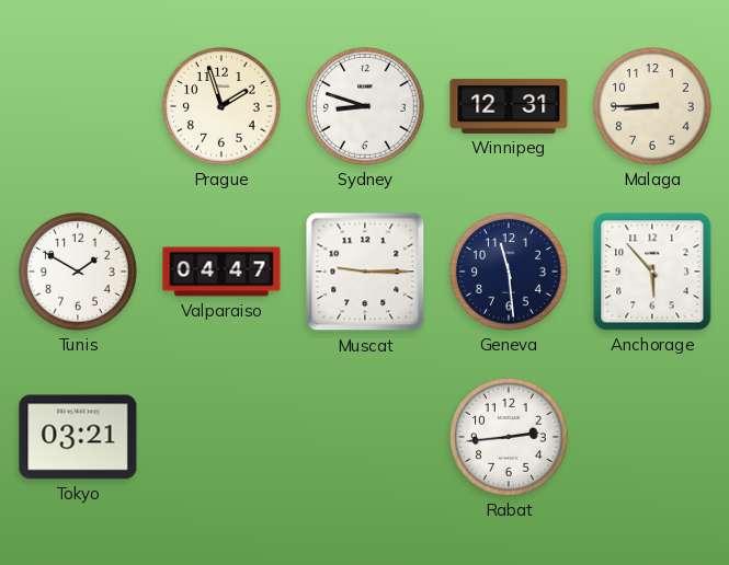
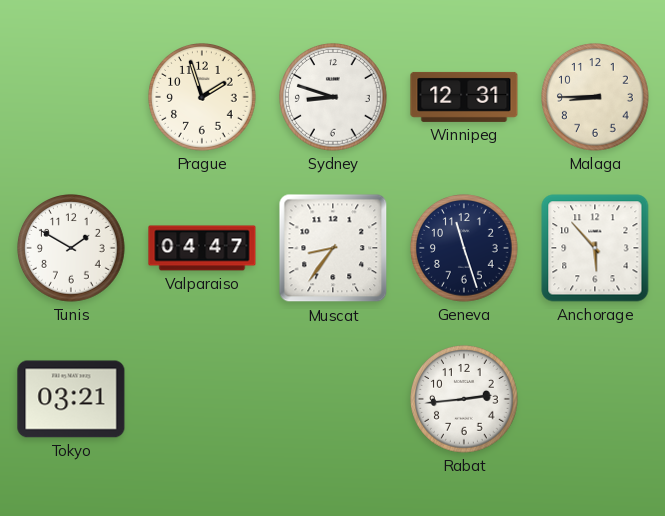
Muscat: 9:15 -> 8:36
Geneva: 11:29 -> 11:27
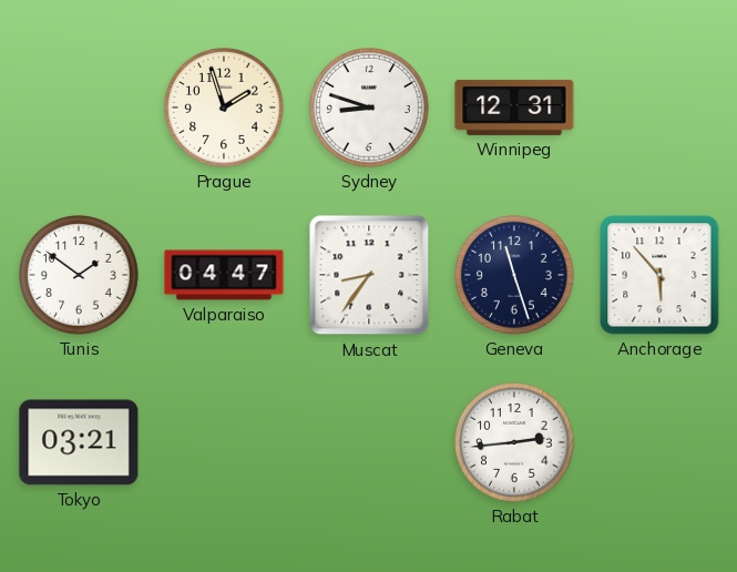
Malaga: 8:45 -> none
Tunis: 1:50 -> 1:51
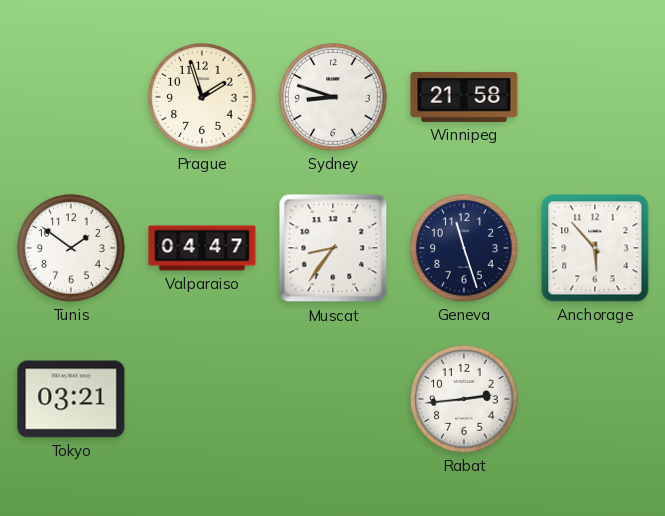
Winnipeg: 12:31 -> 21:58
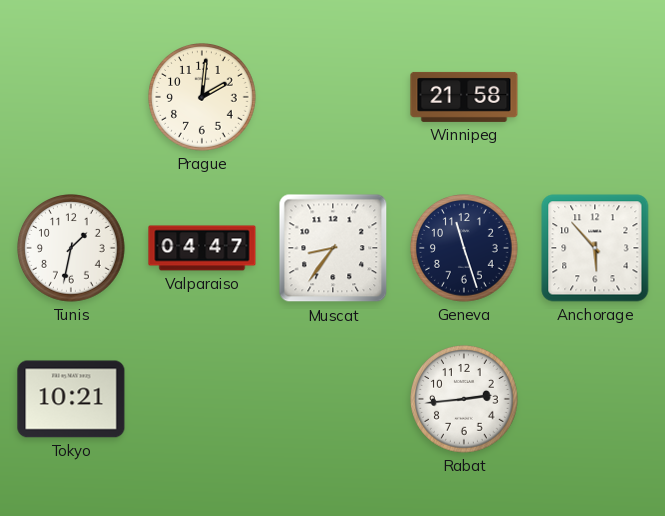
Prague: 1:57 -> 2:01
Sydney: 8:48 -> none
Tunis: 1:51 -> 1:32
Tokyo: 03:21 -> 10:21
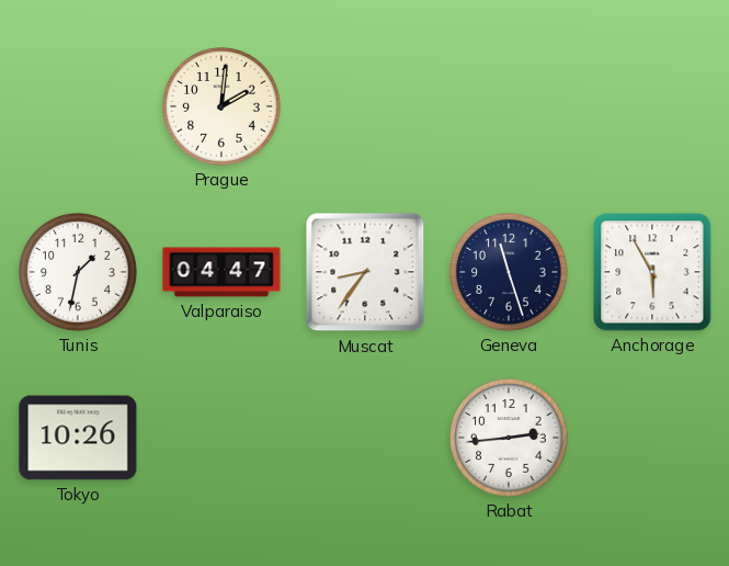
Winnipeg: 21:58 -> none
Anchorage: 5:53 -> 5:55
Tokyo: 10:21 -> 10:26
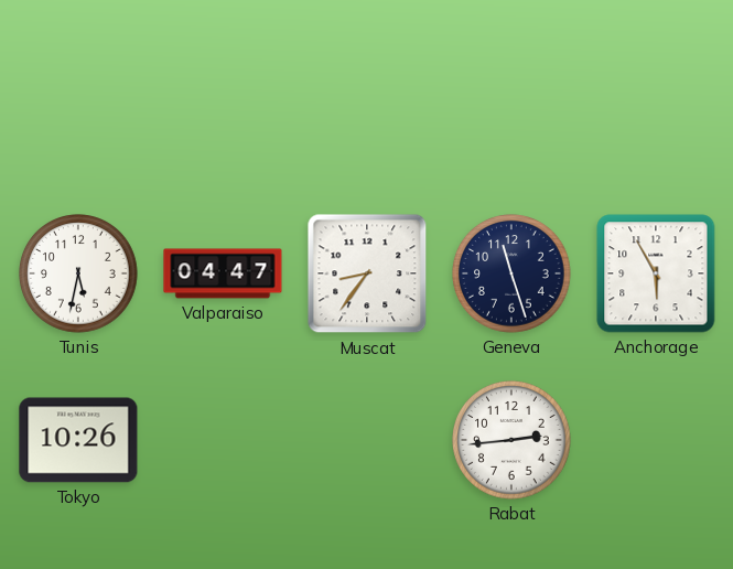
Prague: 2:01 -> none
Tunis: 1:32 -> 5:32
